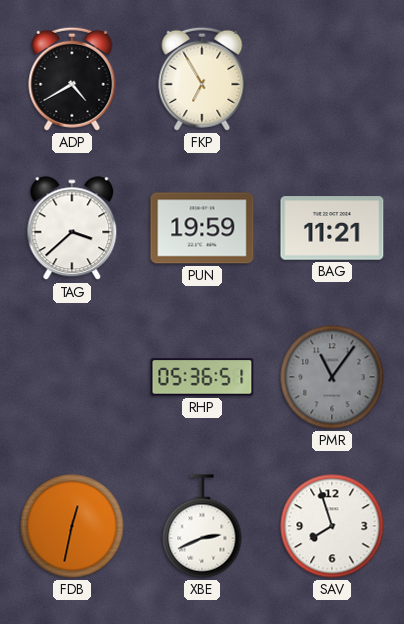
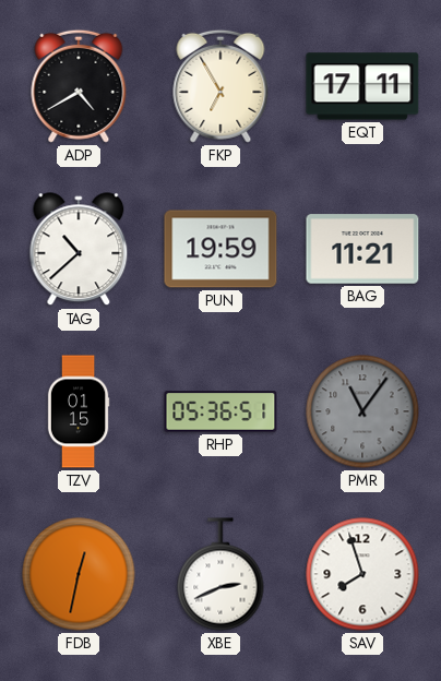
EQT: none -> 17:11
TAG: 3:38 -> 10:38
TZV: none -> 01:15
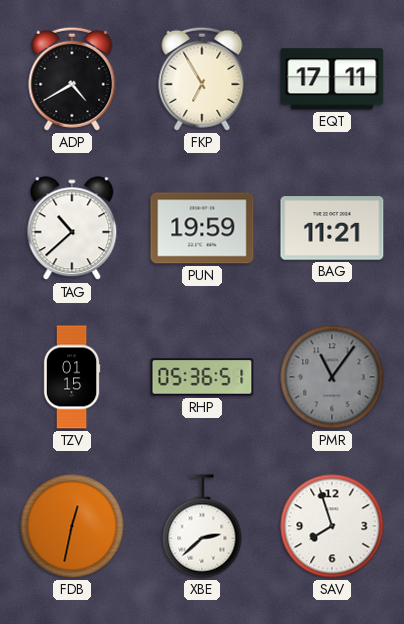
XBE: 2:41 -> 2:38
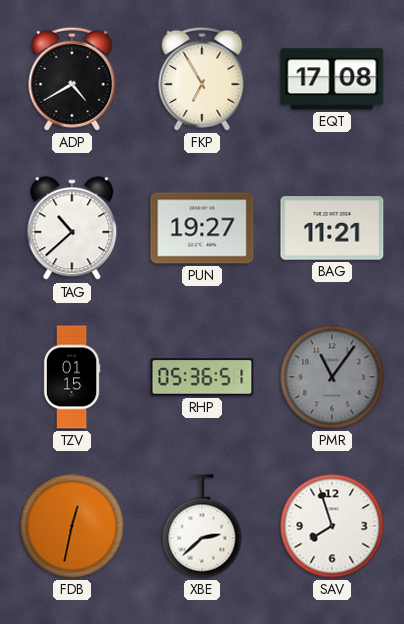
EQT: 17:11 -> 17:08
PUN: 19:59 -> 19:27
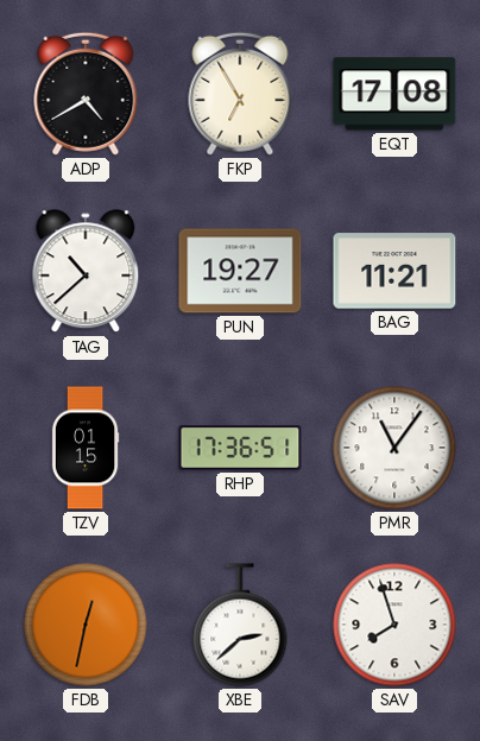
RHP: 05:36 -> 17:36
PMR dial: grey -> white
